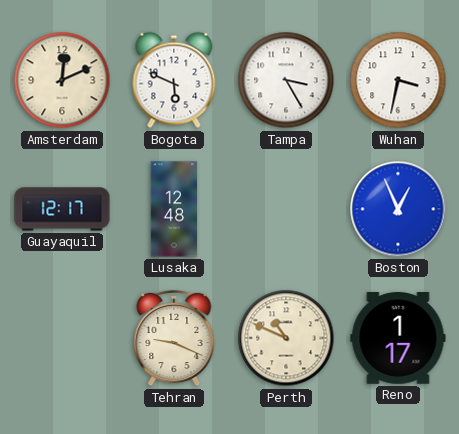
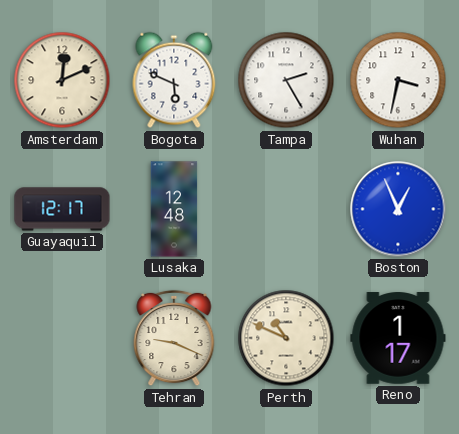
Tampa: 3:25 -> 2:25
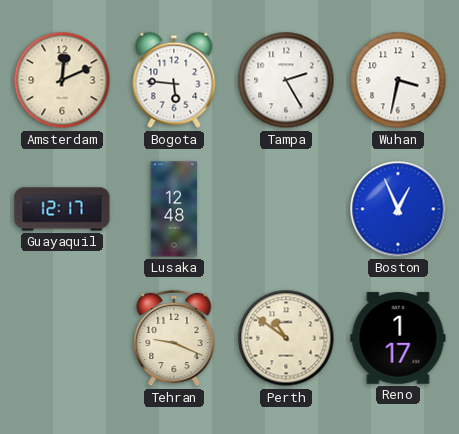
Bogota: 5:49 -> 5:46
Perth: 10:49 -> 10:51
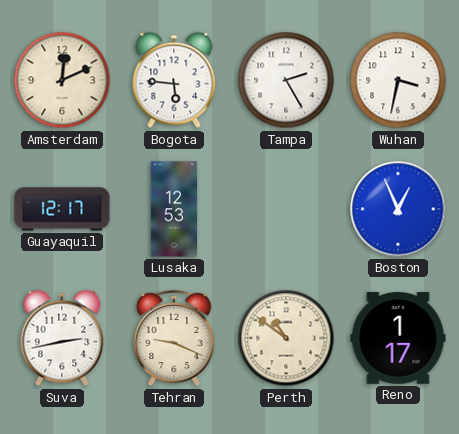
Lusaka: 12:48 -> 12:53
Suva: none -> 2:43
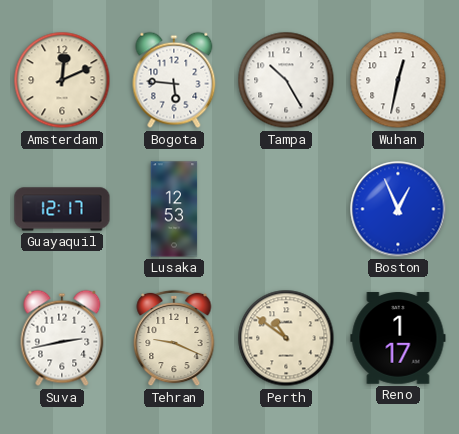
Tampa: 2:25 -> 10:25
Wuhan: 3:32 -> 12:32
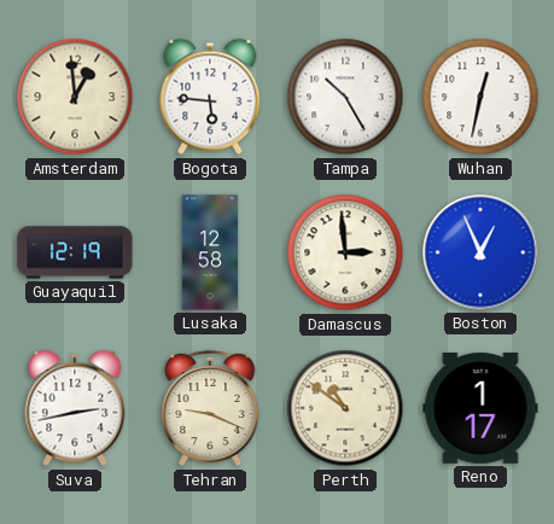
Amsterdam: 12:11 -> 12:59
Guayaquil: 12:17 -> 12:19
Lusaka: 12:53 -> 12:58
Damascus: none -> 2:59
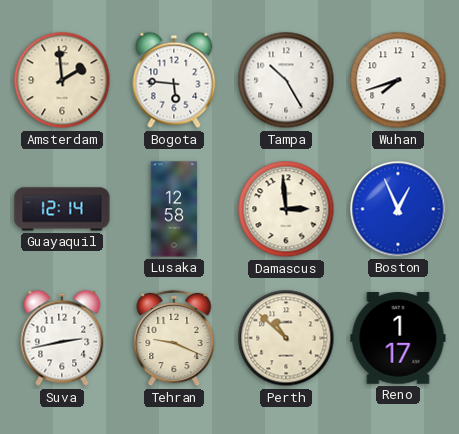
Amsterdam: 12:59 -> 1:59
Wuhan: 12:32 -> 7:42
Guayaquil: 12:19 -> 12:14
Perth: 10:51 -> 10:52
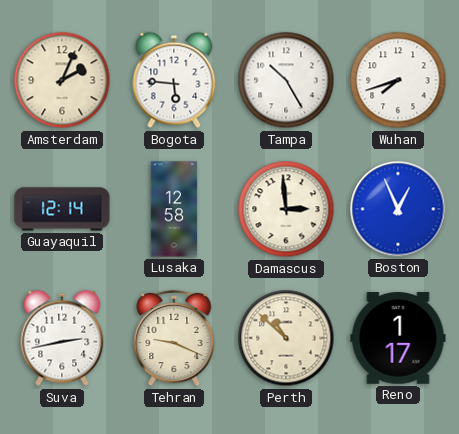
Amsterdam: 1:59 -> 2:04
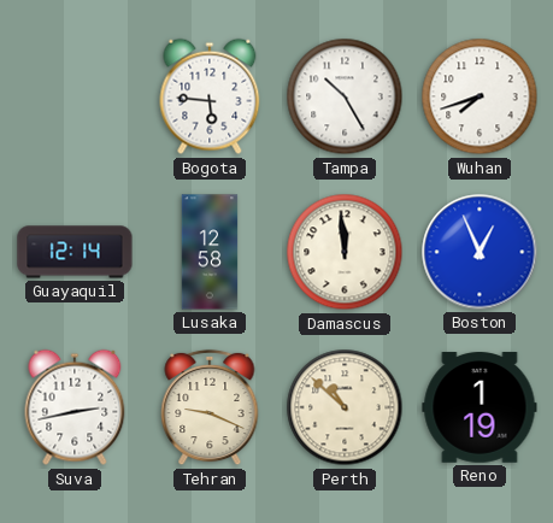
Amsterdam: 2:04 -> none
Damascus: 2:59 -> 11:59
Reno: 1:17 -> 1:19
